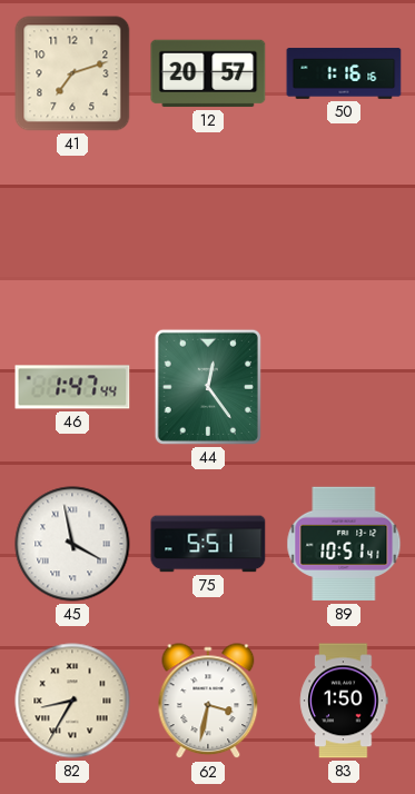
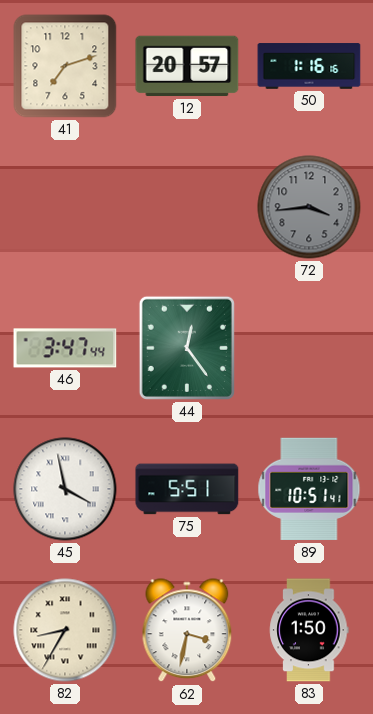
72: none -> 3:44
46: 1:47 -> 3:47
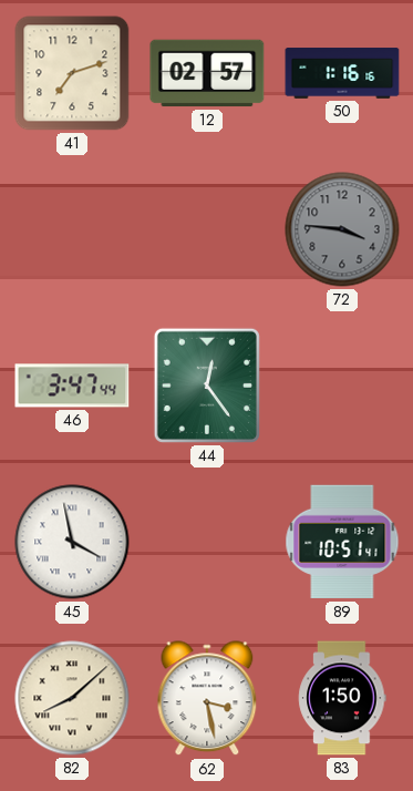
12: 20:57 -> 02:57
72: 3:44 -> 3:46
75: 5:51 -> none
82: 8:35 -> 8:08
62: 3:32 -> 3:28
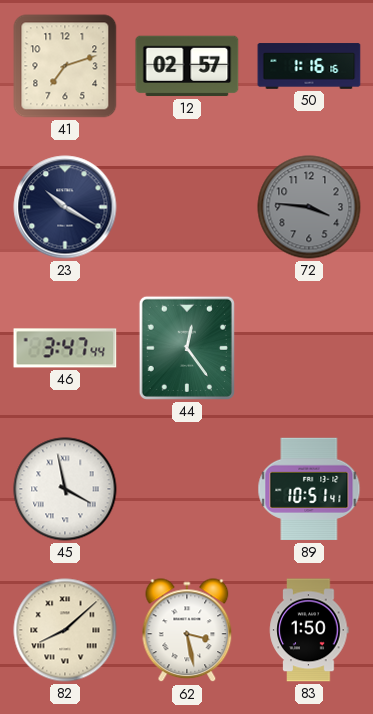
23: none -> 10:20
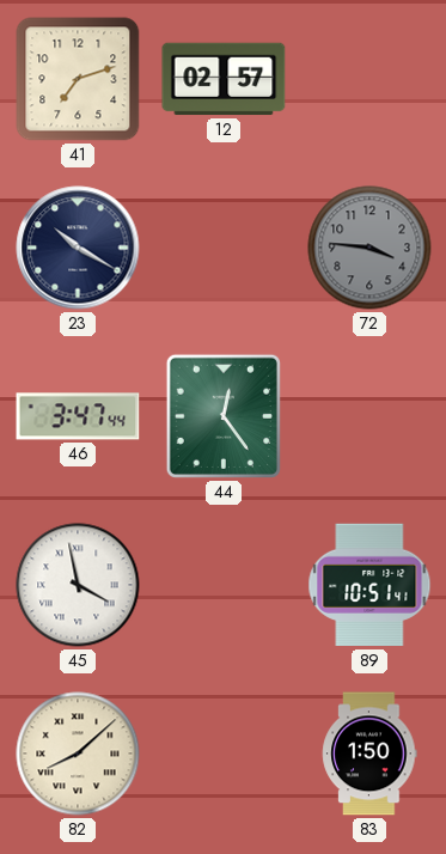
50: 1:16 -> none
62: 3:28 -> none
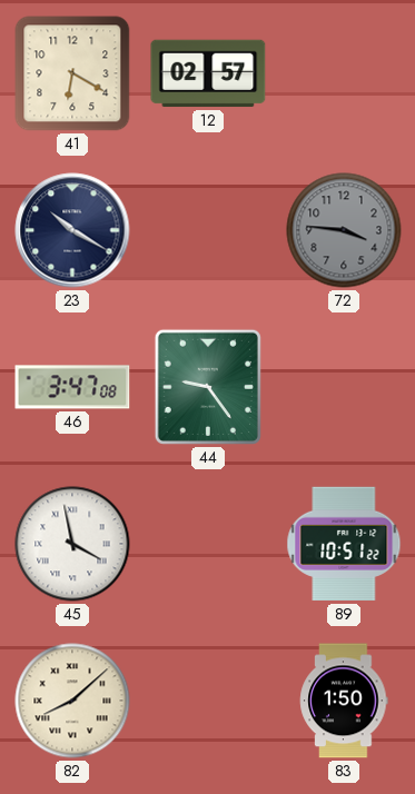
41: 7:12 -> 6:20
46: 3:47:44 -> 3:47:08
44: 12:24 -> 9:24
89: 10:51:41 -> 10:51:22
